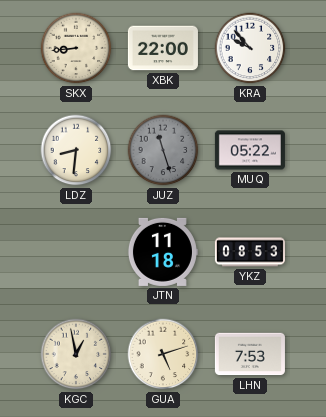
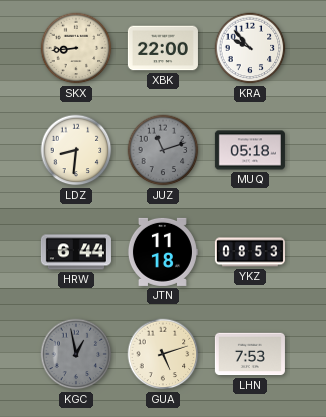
JUZ: 11:27 -> 11:12
MUQ: 05:22 -> 05:18
HRW: none -> 6:44
KGC dial: cream -> grey
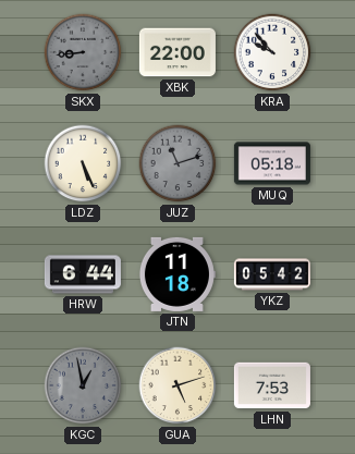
SKX dial: cream -> grey
LDZ: 8:31 -> 5:26
YKZ: 08:53 -> 05:42
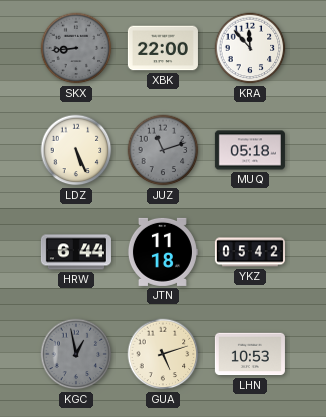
KRA: 9:53 -> 11:53
LHN: 7:53 -> 10:53
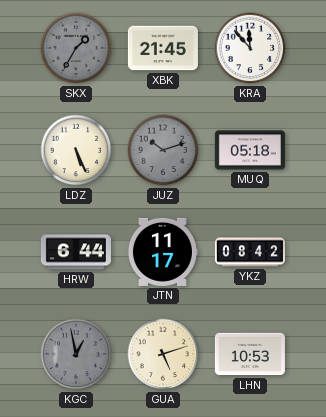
SKX: 8:44 -> 1:35
XBK: 22:00 -> 21:45
JUZ: 11:12 -> 10:12
JTN: 11:18 -> 11:17
YKZ: 05:42 -> 08:42
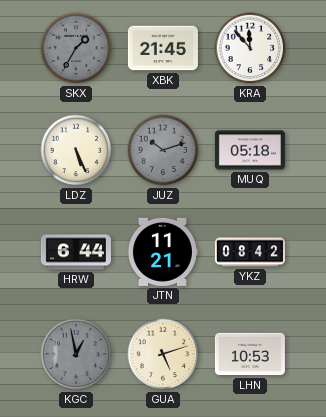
JTN: 11:17 -> 11:21
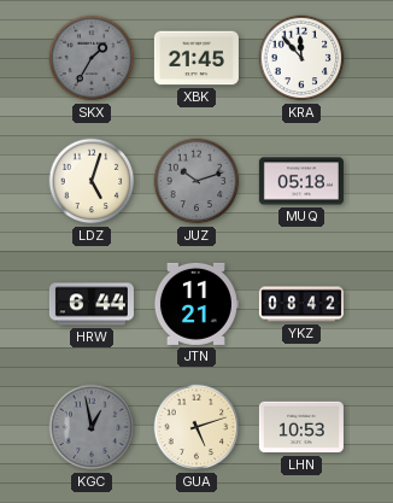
LDZ: 5:26 -> 5:03
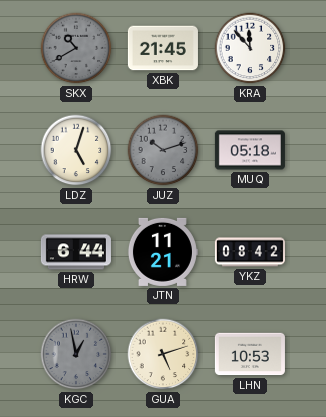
SKX: 1:35 -> 10:40
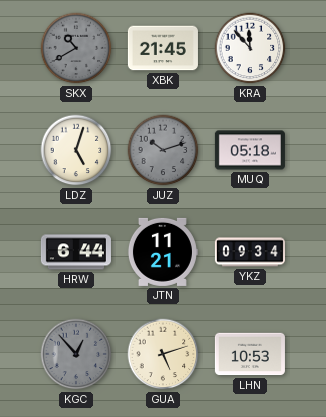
YKZ: 08:42 -> 09:34
KGC: 12:58 -> 12:53
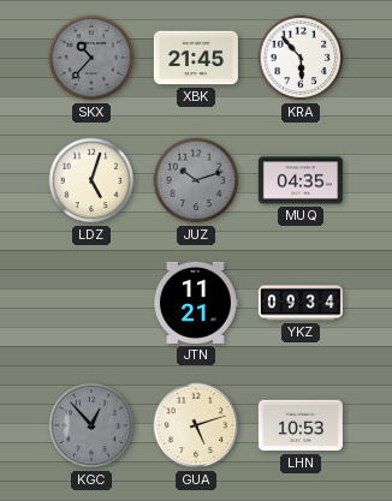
SKX: 10:40 -> 10:37
KRA: 11:53 -> 5:53
MUQ: 05:18 -> 04:35
HRW: 6:44 -> none
